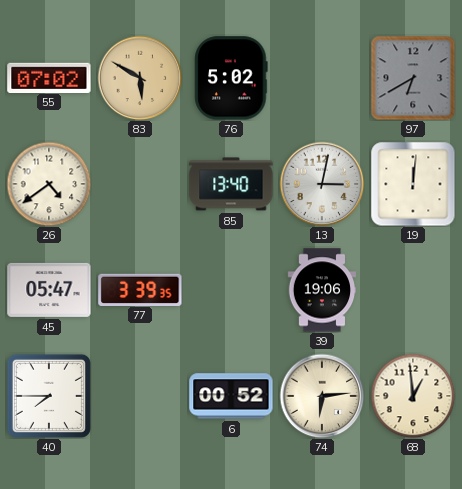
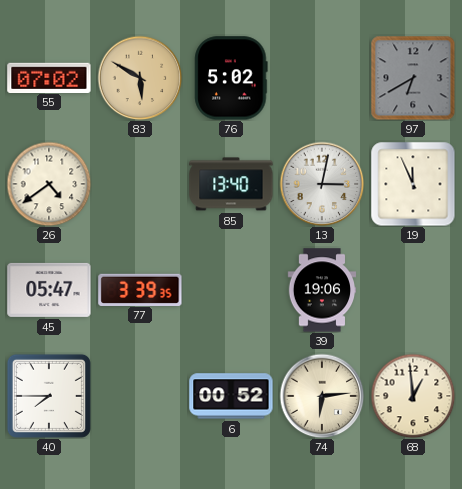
19: 12:01 -> 11:56
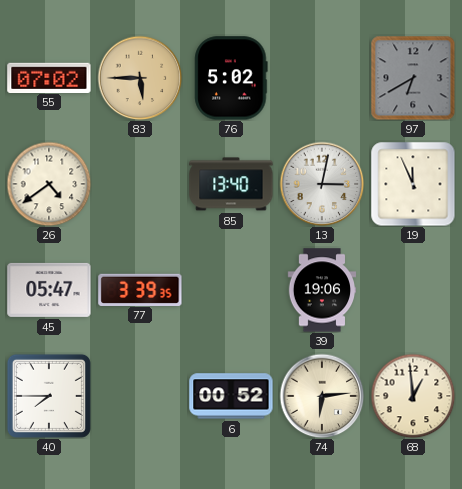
83: 5:50 -> 5:45
